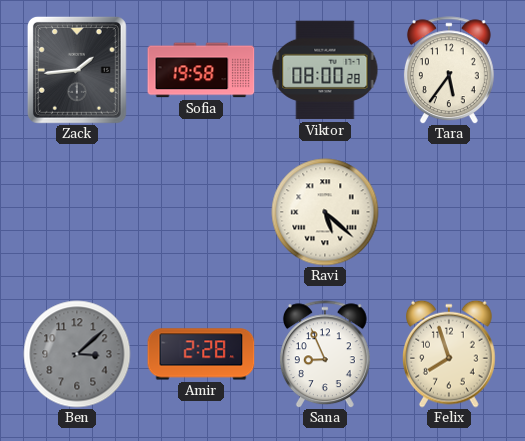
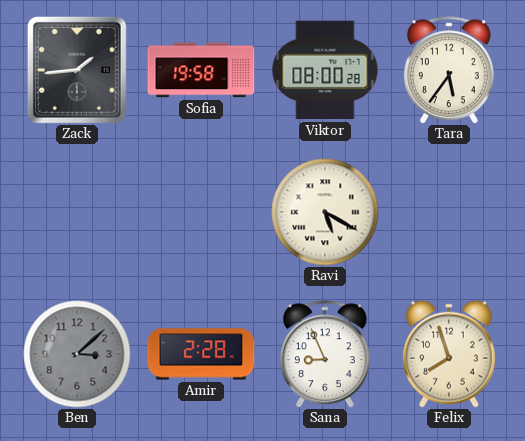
Ravi: 5:22 -> 5:20
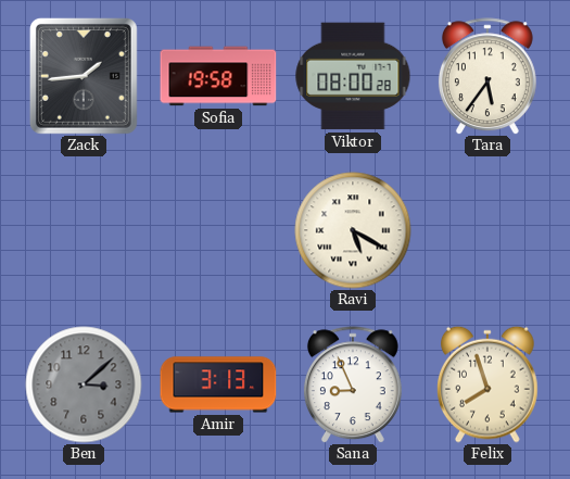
Amir: 2:28 -> 3:13
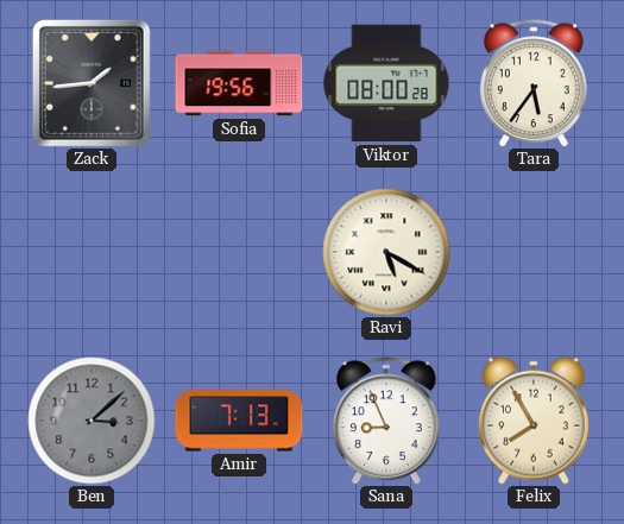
Sofia: 19:58 -> 19:56
Amir: 3:13 -> 7:13
Felix: 7:57 -> 7:55
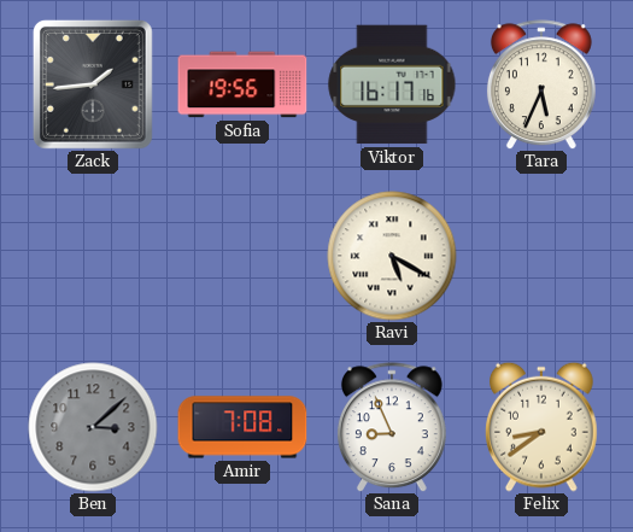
Viktor: 08:00 -> 16:17
Tara: 5:36 -> 5:34
Amir: 7:13 -> 7:08
Felix: 7:55 -> 8:39
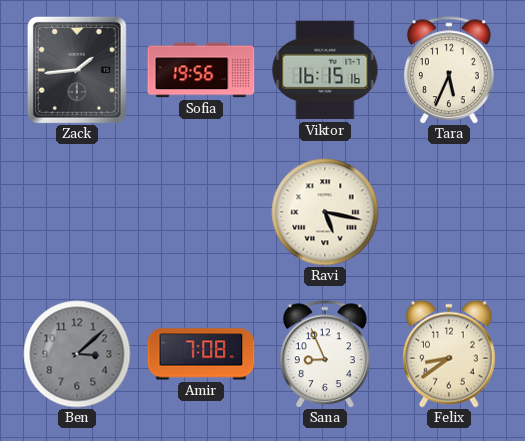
Viktor: 16:17 -> 16:15
Ravi: 5:20 -> 5:17
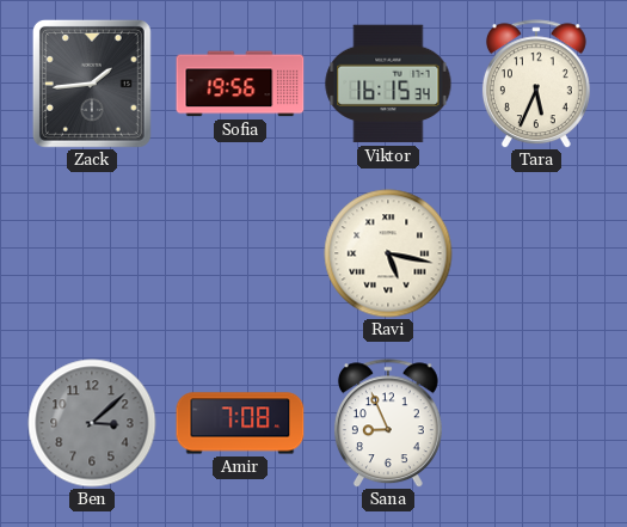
Viktor: 16:15:16 -> 16:15:34
Felix: 8:39 -> none
